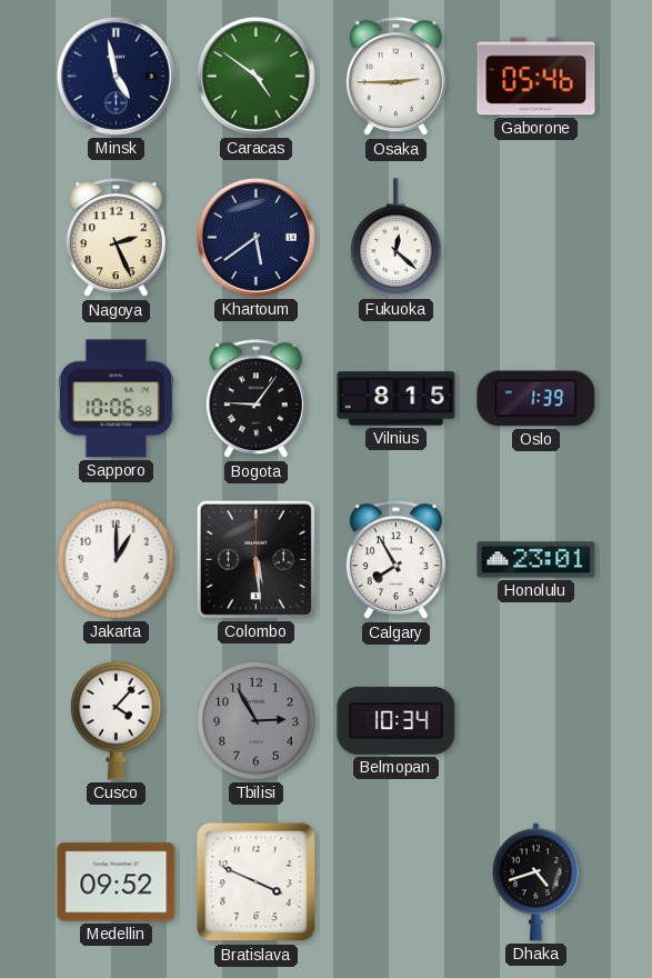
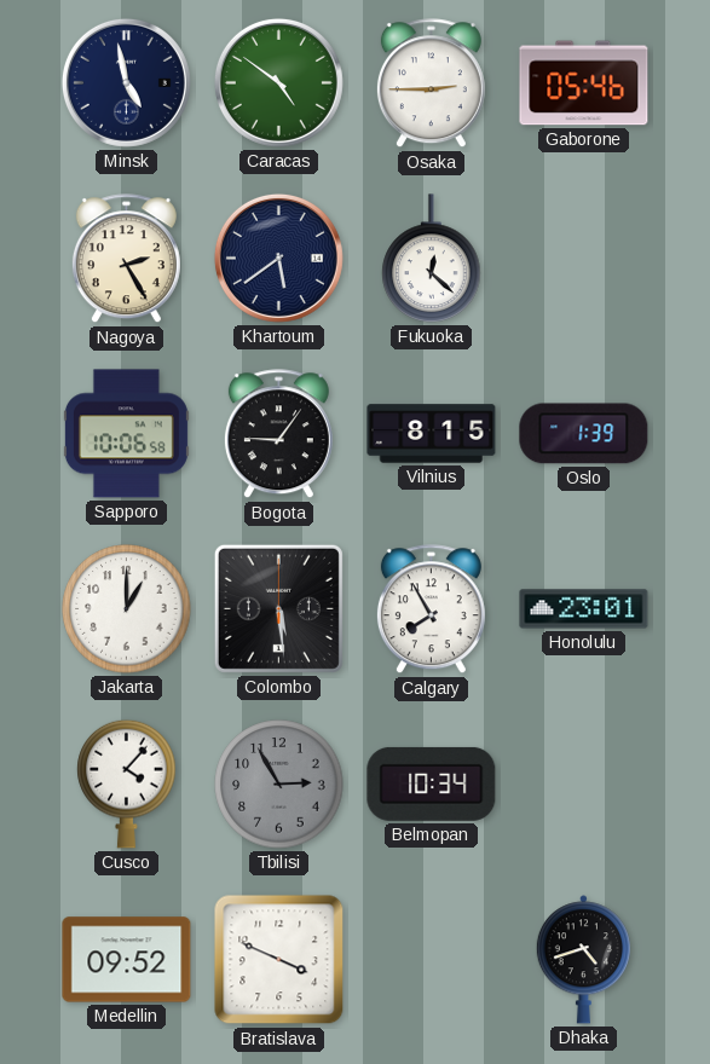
Nagoya: 2:26 -> 2:25
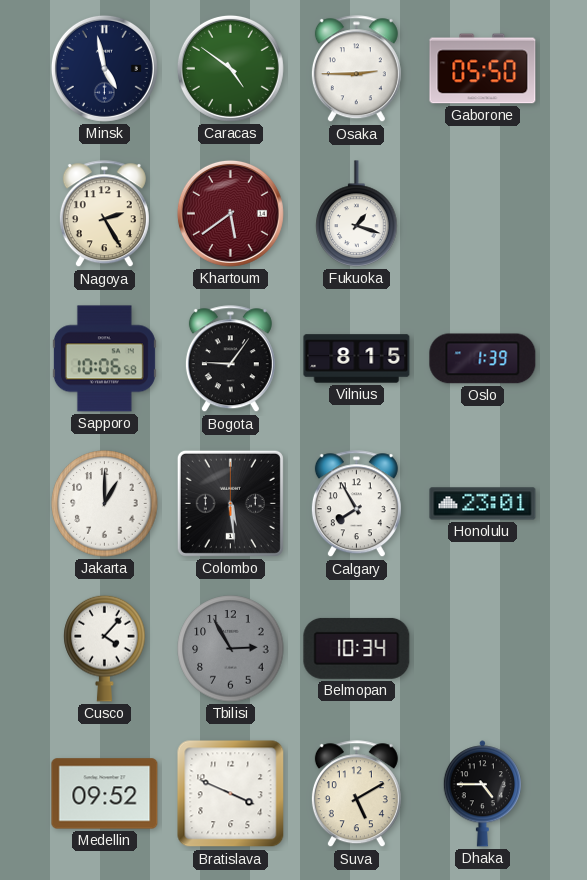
Gaborone: 05:46 -> 05:50
Khartoum dial: navy -> burgundy
Fukuoka: 12:22 -> 1:18
Suva: none -> 5:10
Dhaka: 4:42 -> 4:45
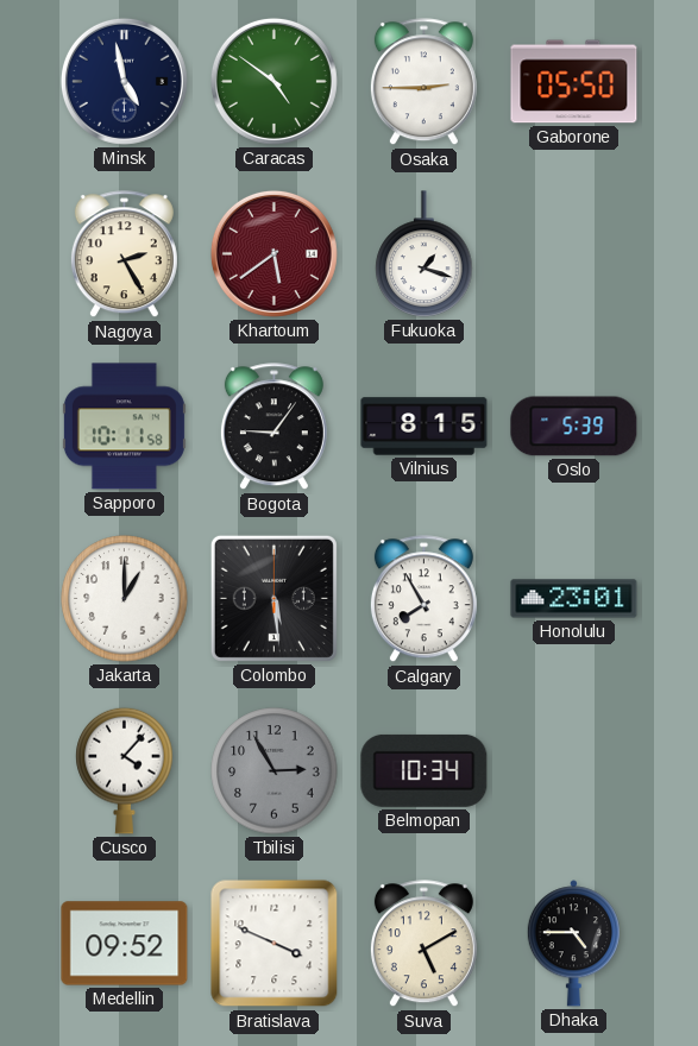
Sapporo: 10:06 -> 10:11
Oslo: 1:39 -> 5:39
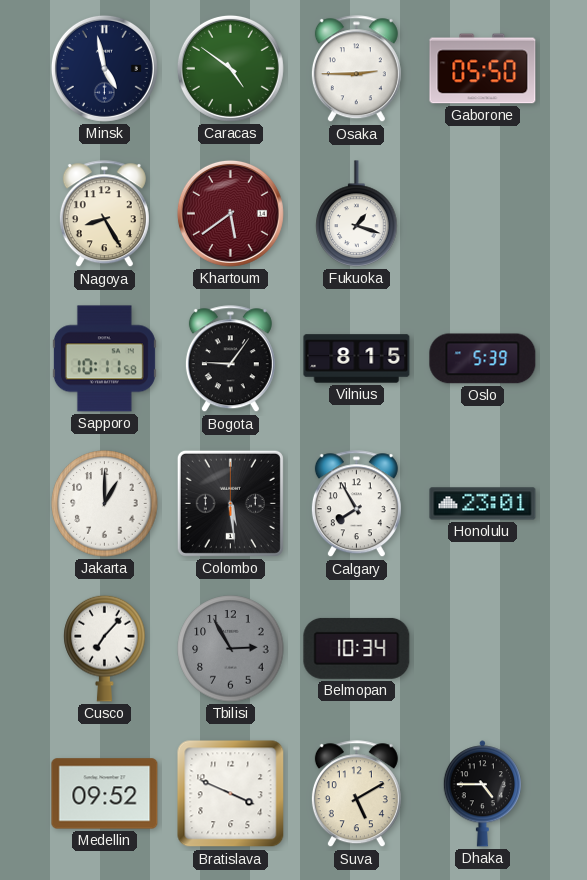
Nagoya: 2:25 -> 8:25
Cusco: 4:07 -> 7:07
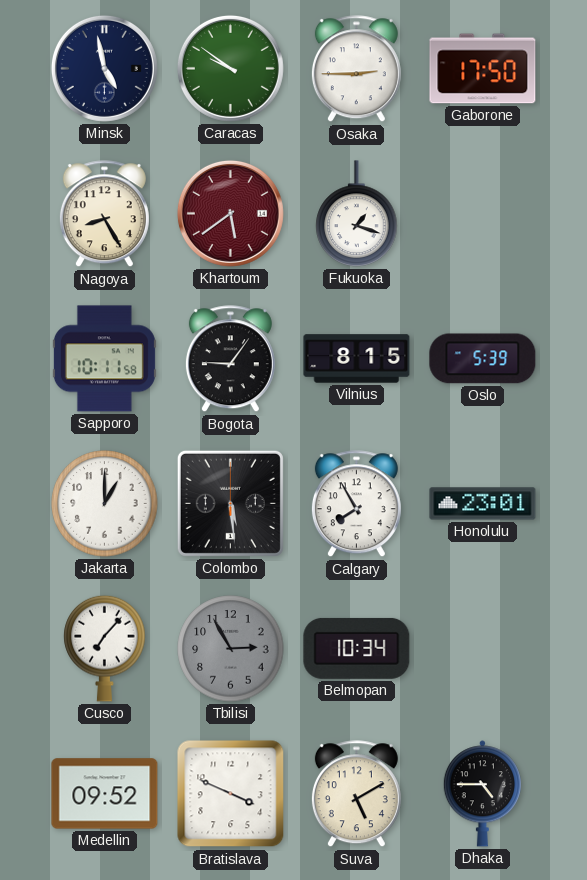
Caracas: 4:51 -> 9:51
Gaborone: 05:50 -> 17:50
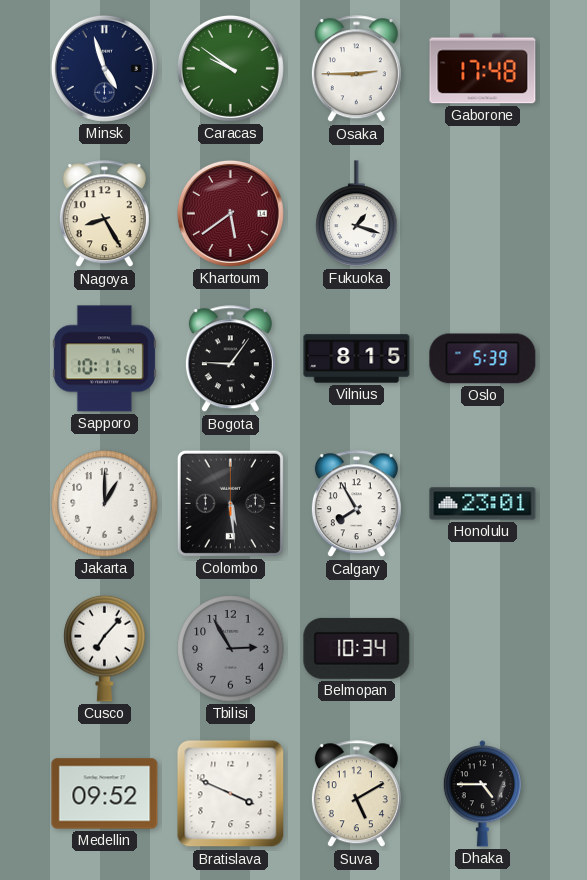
Minsk: 4:58 -> 4:57
Gaborone: 17:50 -> 17:48
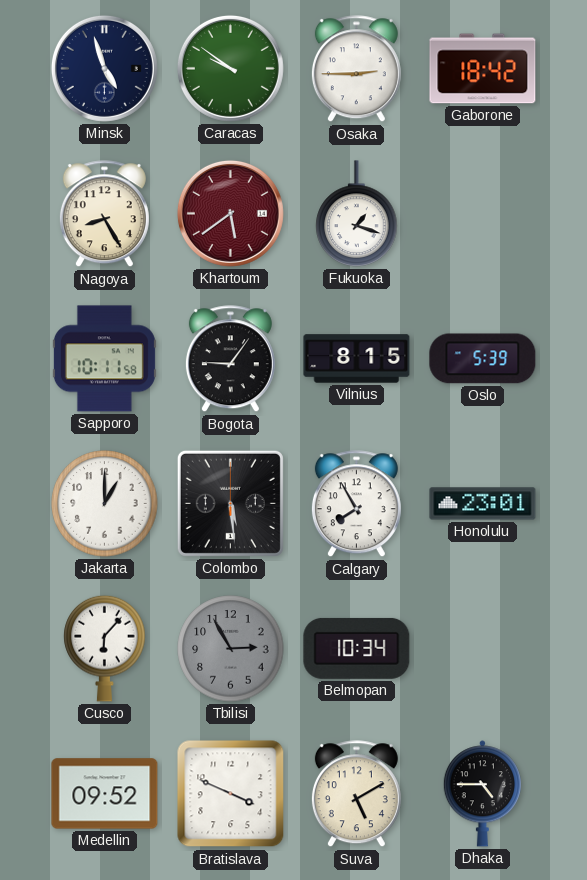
Gaborone: 17:48 -> 18:42
Cusco: 7:07 -> 6:07
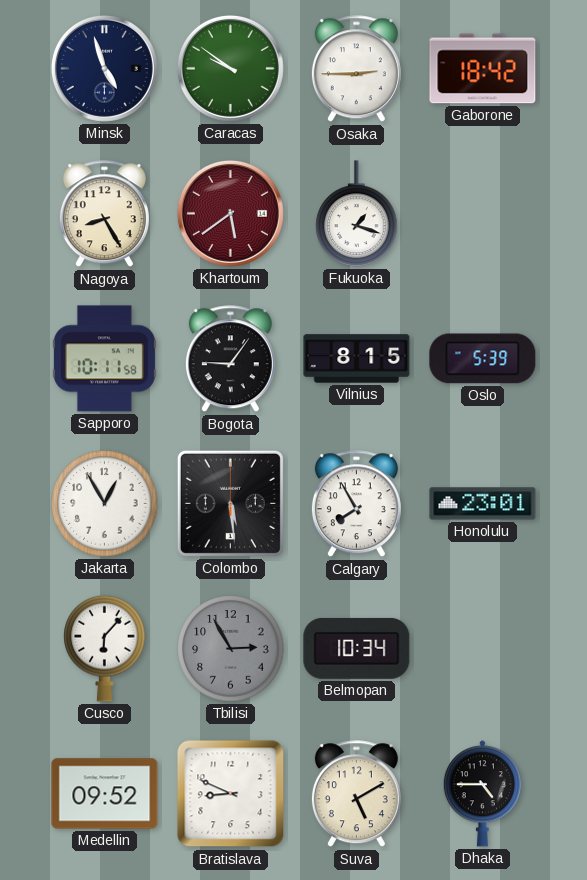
Jakarta: 1:00 -> 12:55
Bratislava: 3:49 -> 8:49
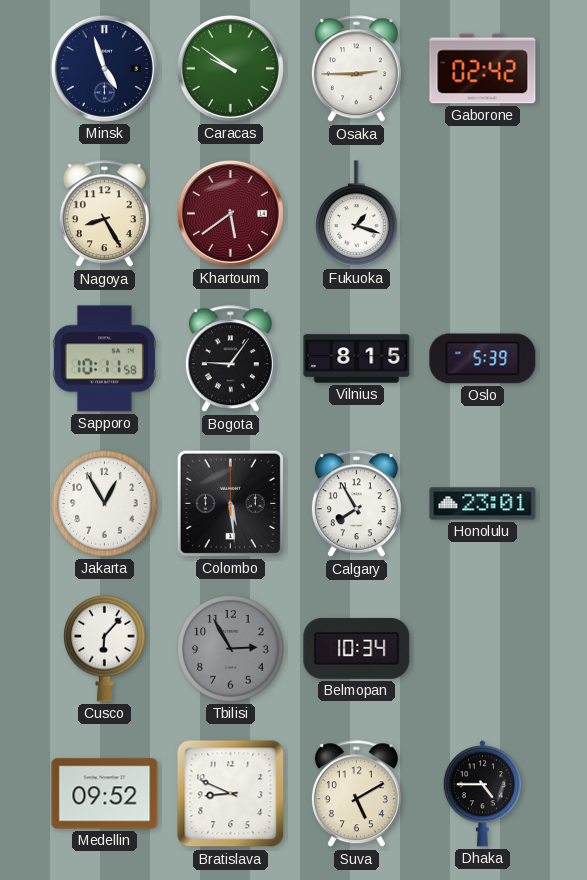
Gaborone: 18:42 -> 02:42
